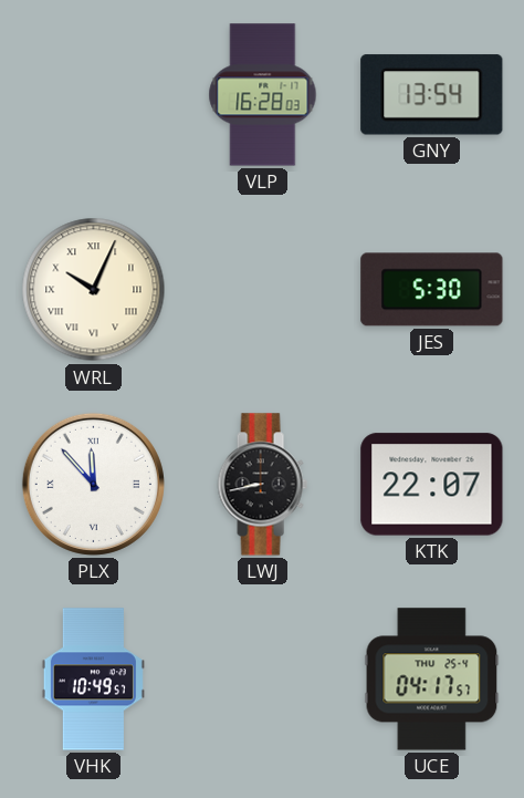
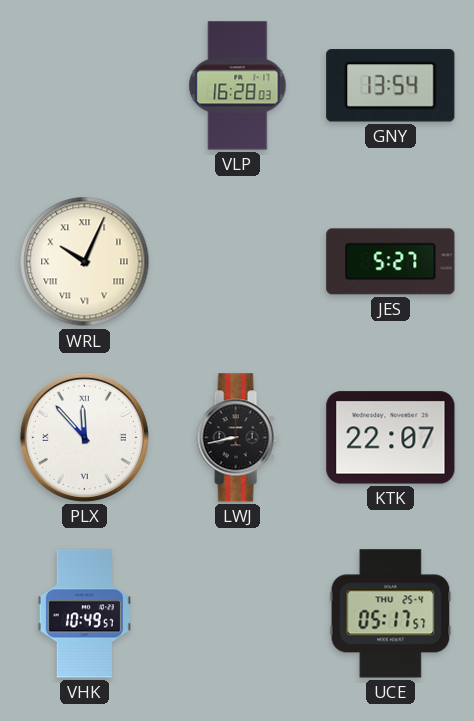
JES: 5:30 -> 5:27
UCE: 04:17 -> 05:17
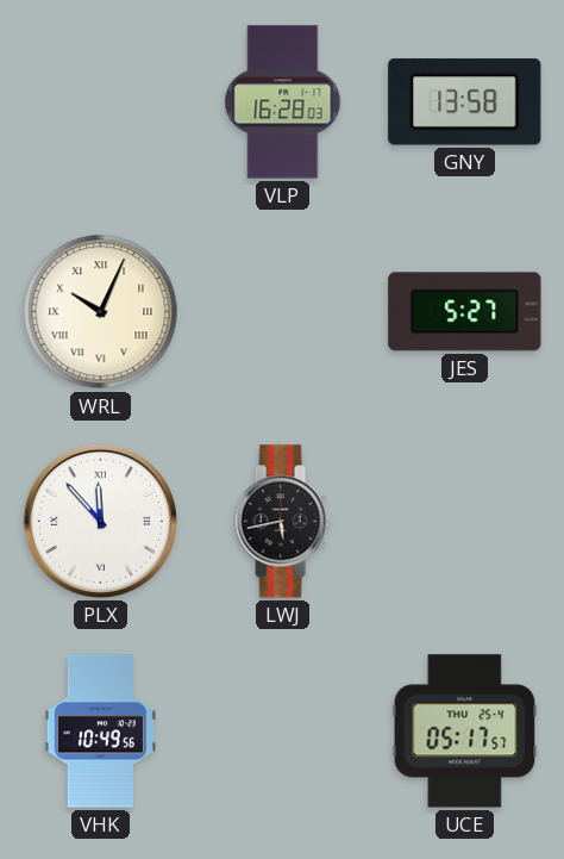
GNY: 13:54 -> 13:58
LWJ: 8:43 -> 5:43
KTK: 22:07 -> none
VHK: 10:49:57 -> 10:49:56
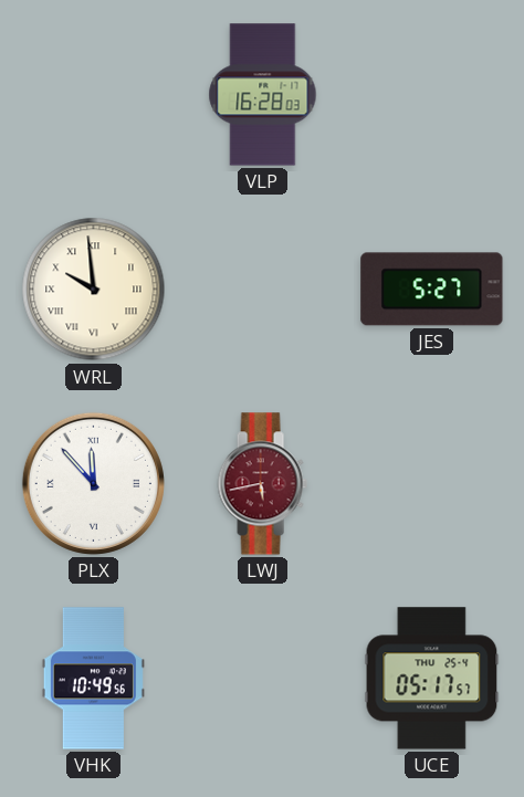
GNY: 13:58 -> none
WRL: 10:04 -> 9:59
LWJ dial: black -> burgundy
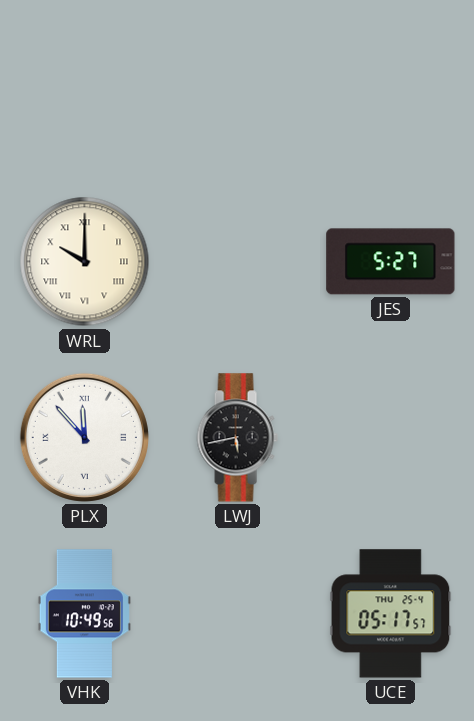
VLP: 16:28 -> none
WRL: 9:59 -> 10:00
LWJ dial: burgundy -> black
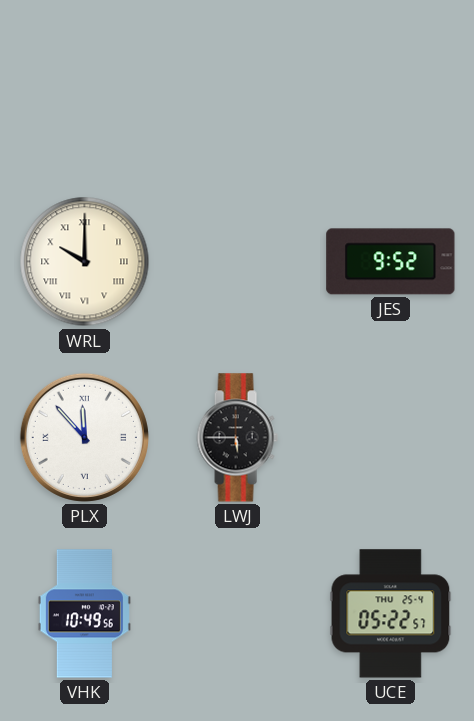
JES: 5:27 -> 9:52
LWJ: 5:43 -> 5:45
UCE: 05:17 -> 05:22
